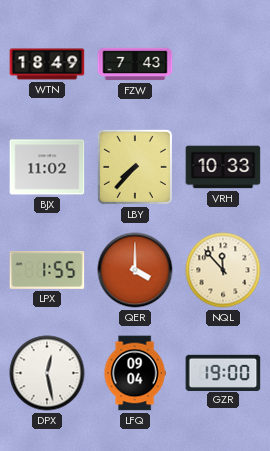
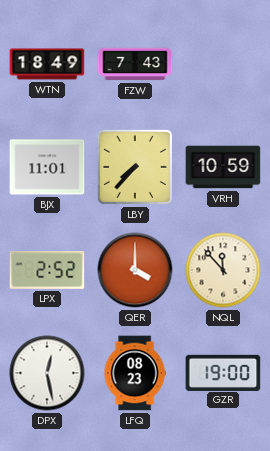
BJX: 11:02 -> 11:01
VRH: 10:33 -> 10:59
LPX: 1:55 -> 2:52
LFQ: 09:04 -> 08:23
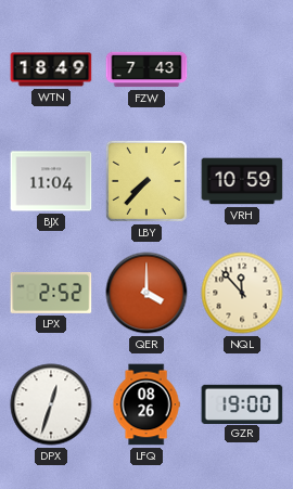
BJX: 11:01 -> 11:04
DPX: 12:28 -> 12:33
LFQ: 08:23 -> 08:26
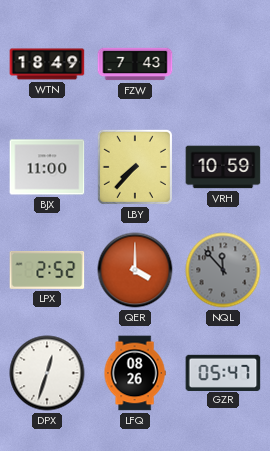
BJX: 11:04 -> 11:00
NQL dial: cream -> grey
GZR: 19:00 -> 05:47
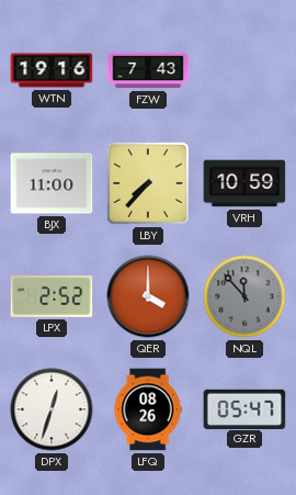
WTN: 18:49 -> 19:16
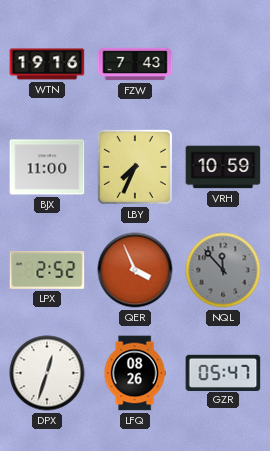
LBY: 7:37 -> 7:34
QER: 4:00 -> 3:56
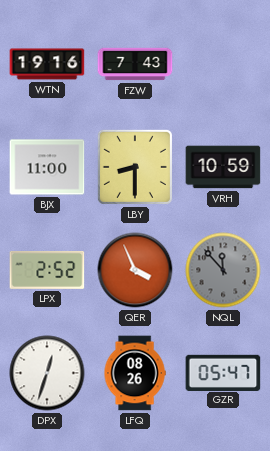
LBY: 7:34 -> 8:30
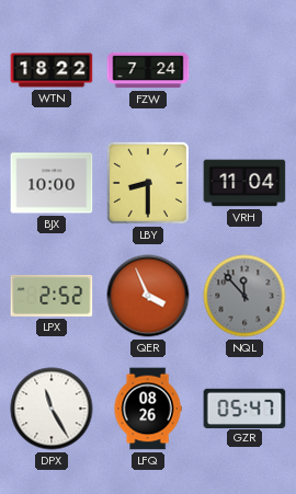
WTN: 19:16 -> 18:22
FZW: 7:43 -> 7:24
BJX: 11:00 -> 10:00
VRH: 10:59 -> 11:04
DPX: 12:33 -> 11:25
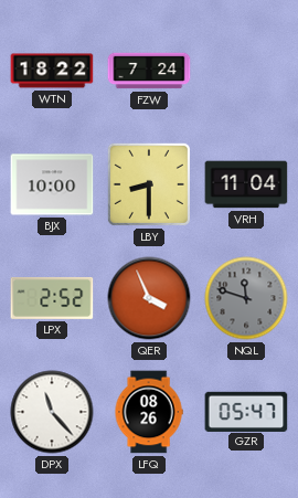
NQL: 11:53 -> 11:48
DPX: 11:25 -> 11:23
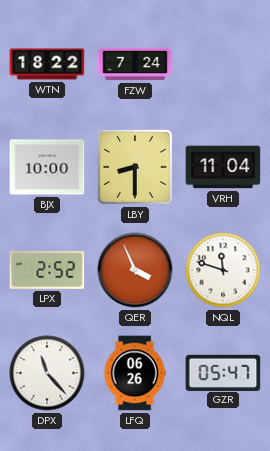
NQL dial: grey -> white
LFQ: 08:26 -> 06:26
